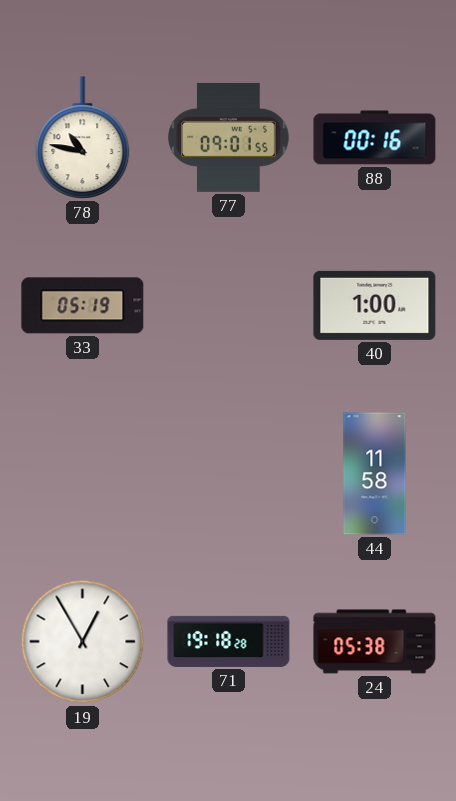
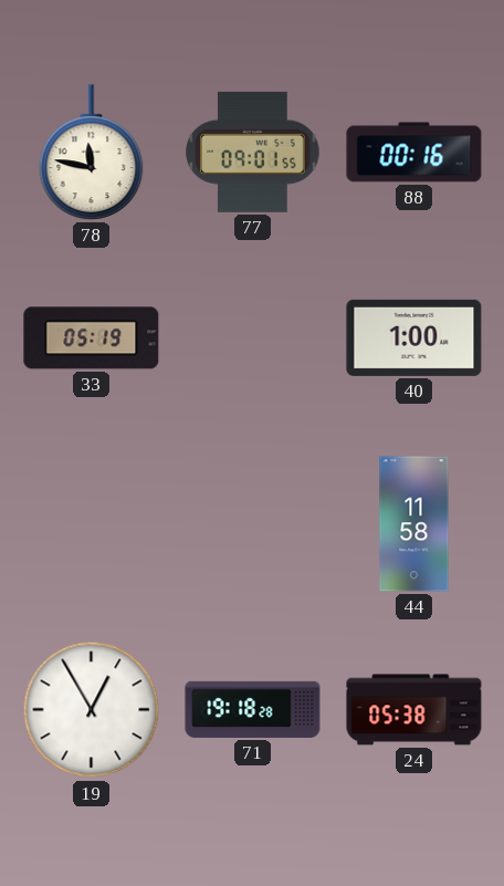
78: 10:47 -> 11:47
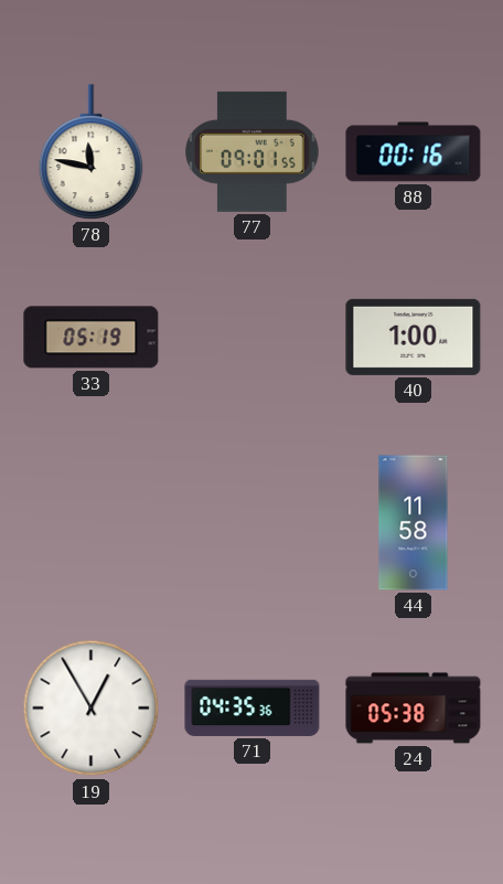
71: 19:18 -> 04:35
